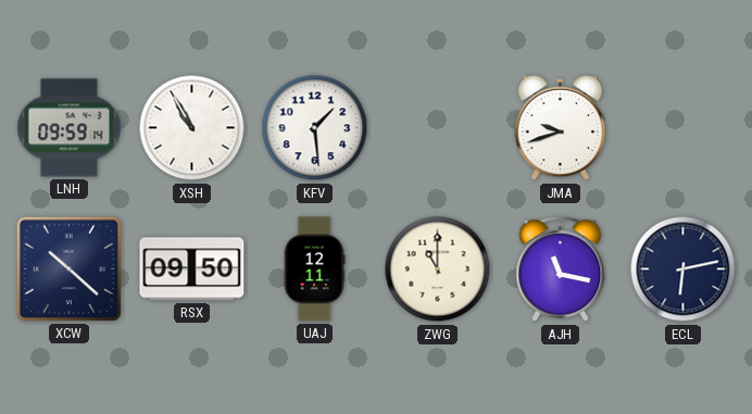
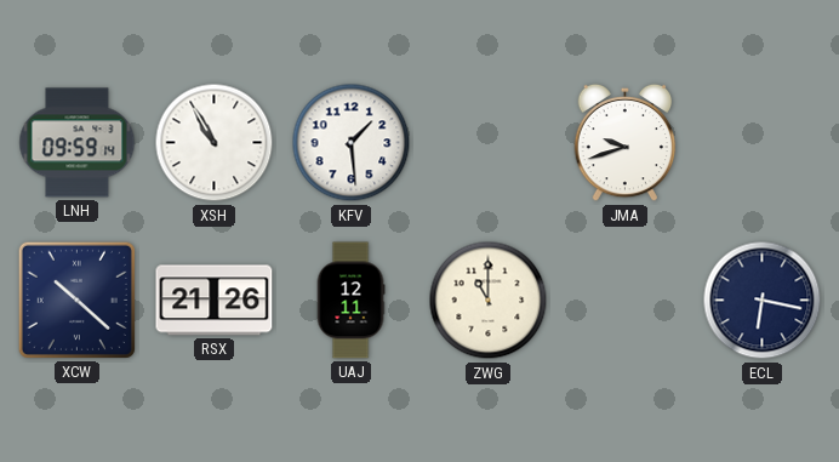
RSX: 09:50 -> 21:26
AJH: 11:17 -> none
ECL: 6:13 -> 6:17
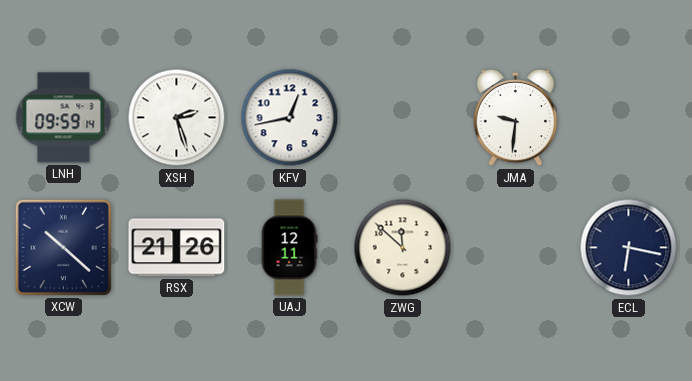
XSH: 10:55 -> 2:27
KFV: 1:29 -> 12:43
JMA: 9:42 -> 9:31
ZWG: 11:00 -> 11:52
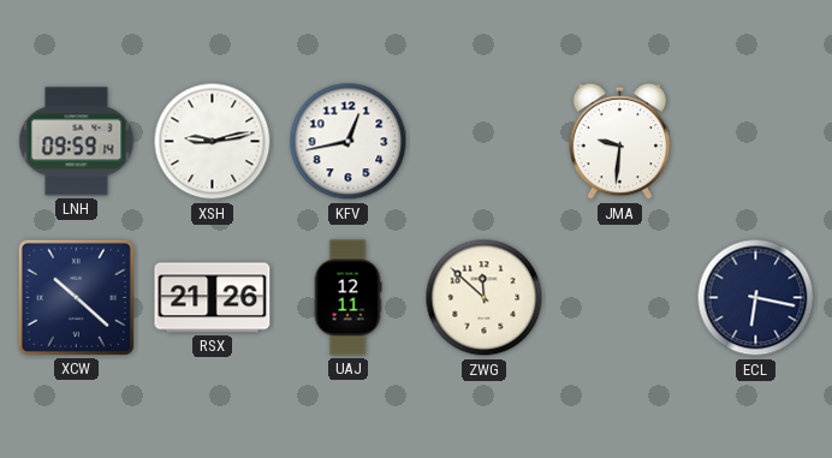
XSH: 2:27 -> 9:13
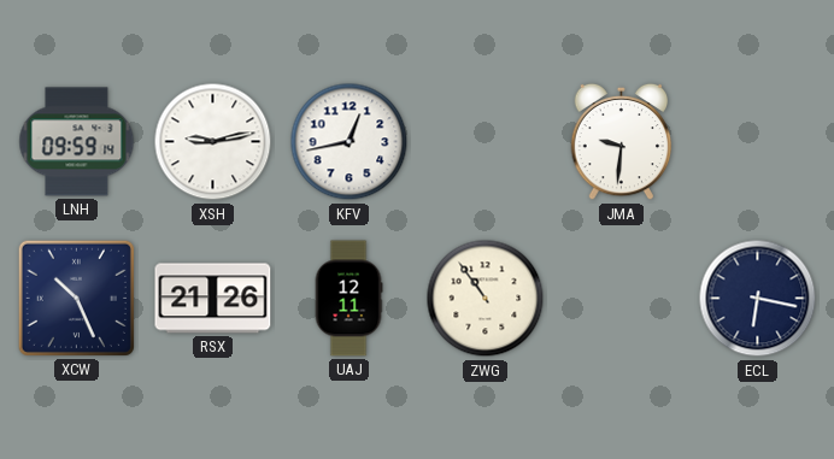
XCW: 10:22 -> 10:26
ZWG: 11:52 -> 10:54
